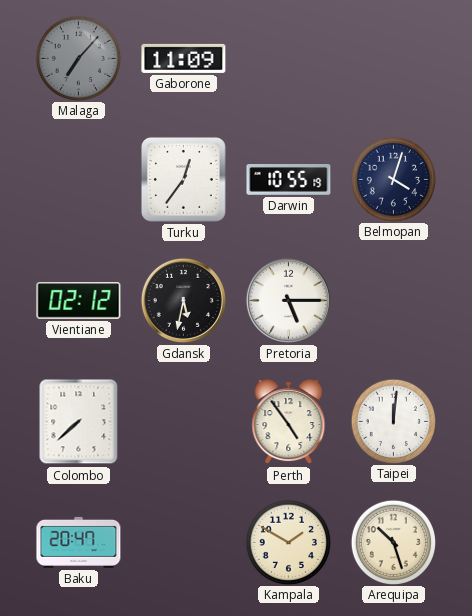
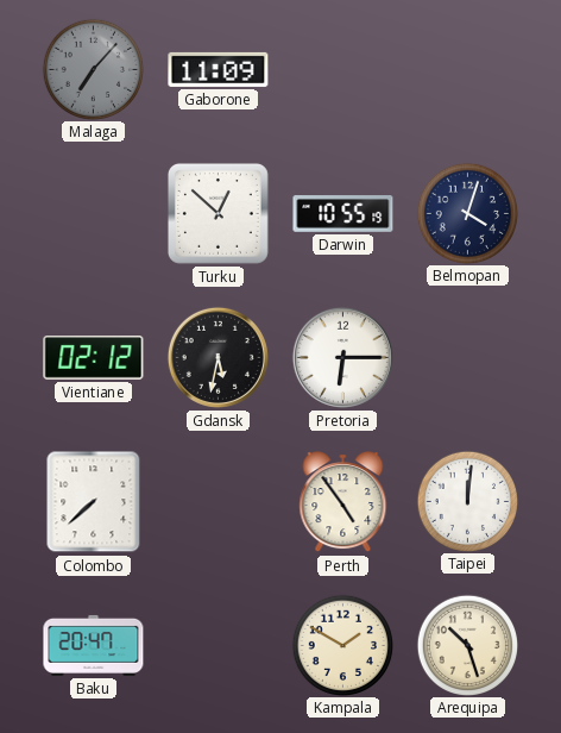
Turku: 12:36 -> 12:52
Pretoria: 5:15 -> 6:15
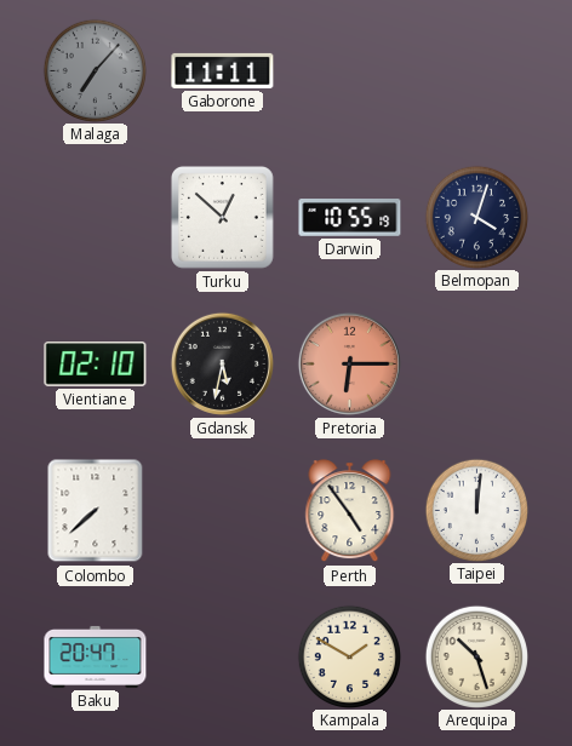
Gaborone: 11:09 -> 11:11
Vientiane: 02:12 -> 02:10
Pretoria dial: white -> salmon
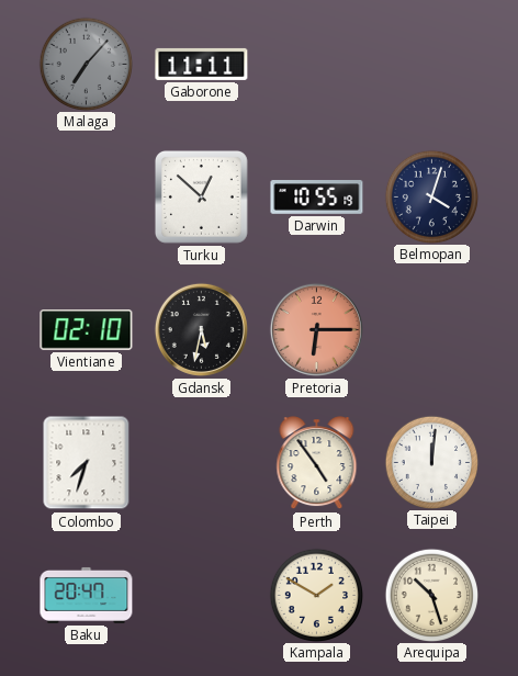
Colombo: 7:38 -> 7:33
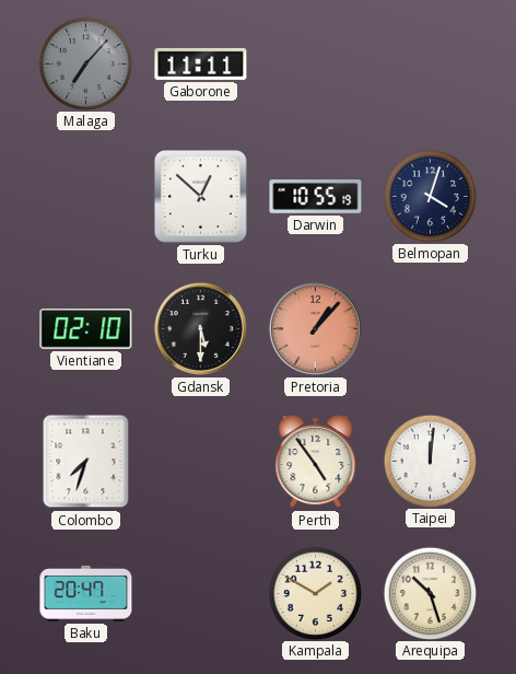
Gdansk: 5:32 -> 5:30
Pretoria: 6:15 -> 1:07
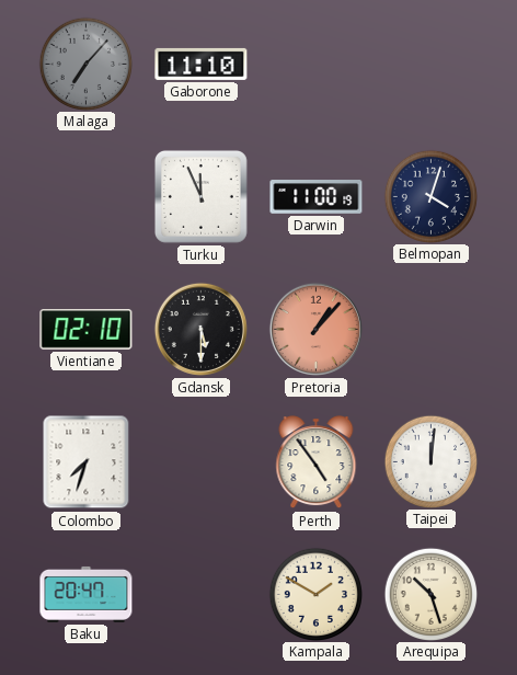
Gaborone: 11:11 -> 11:10
Turku: 12:52 -> 11:56
Darwin: 10:55 -> 11:00
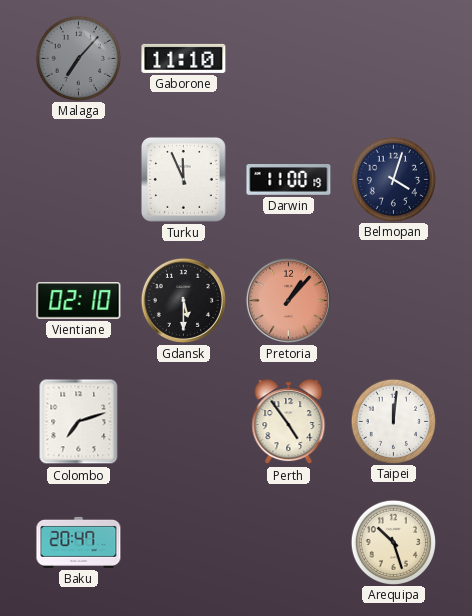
Colombo: 7:33 -> 7:12
Kampala: 1:50 -> none
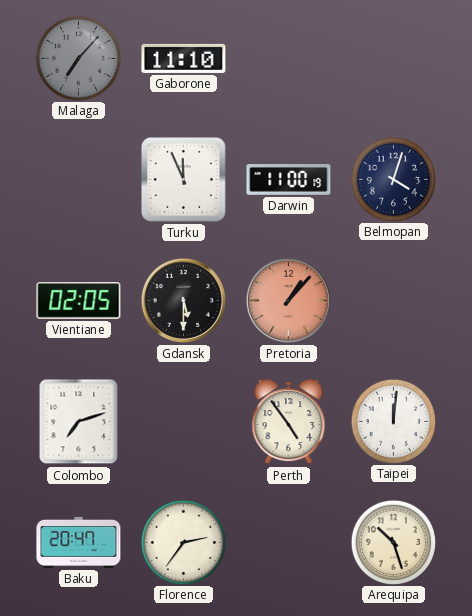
Vientiane: 02:10 -> 02:05
Florence: none -> 2:36
